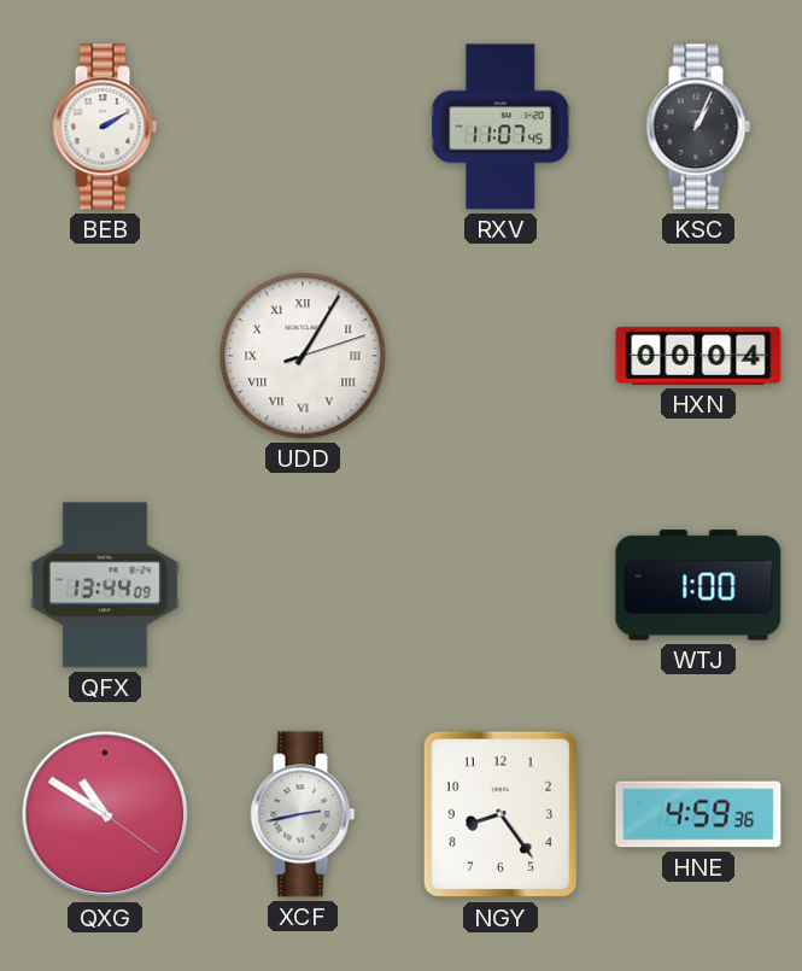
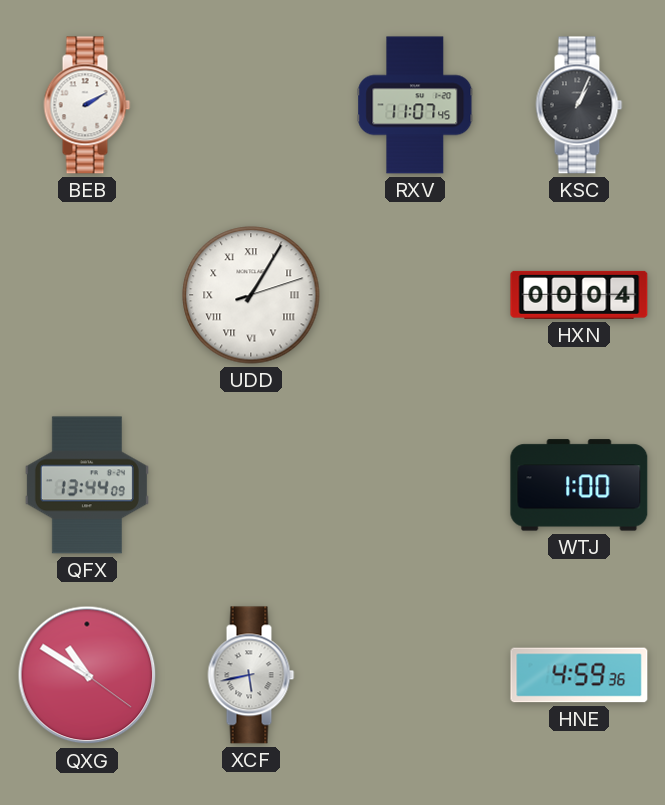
XCF: 2:43 -> 5:43
NGY: 8:24 -> none
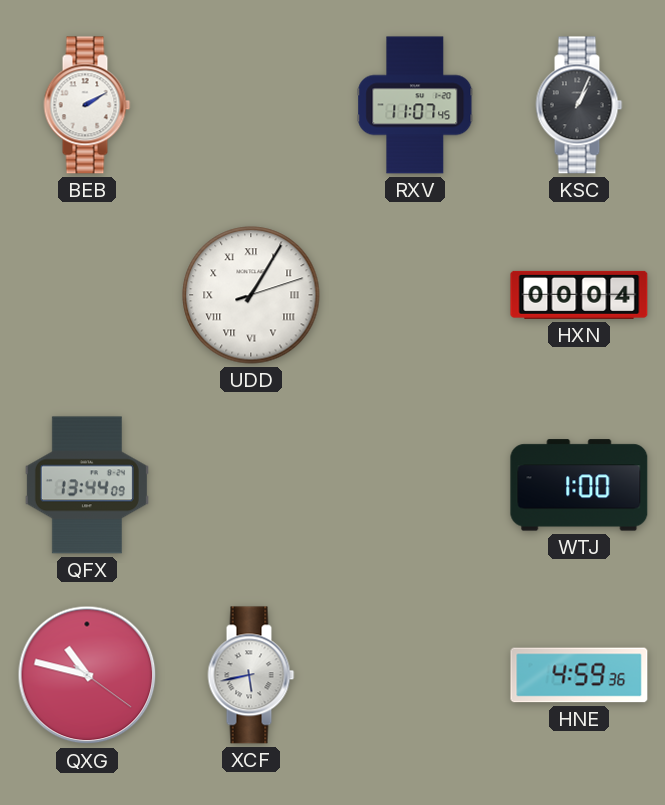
QXG: 10:50 -> 10:47
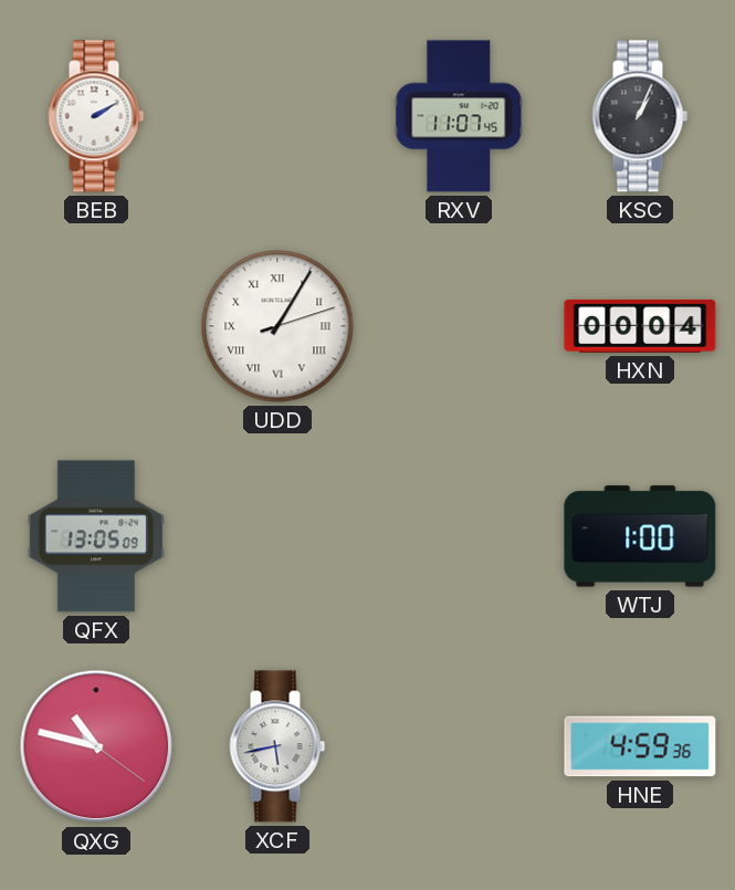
QFX: 13:44 -> 13:05
